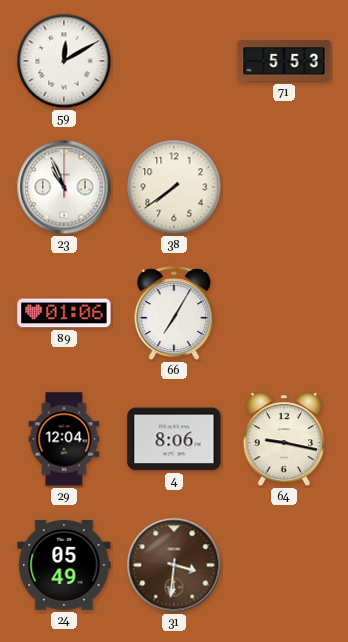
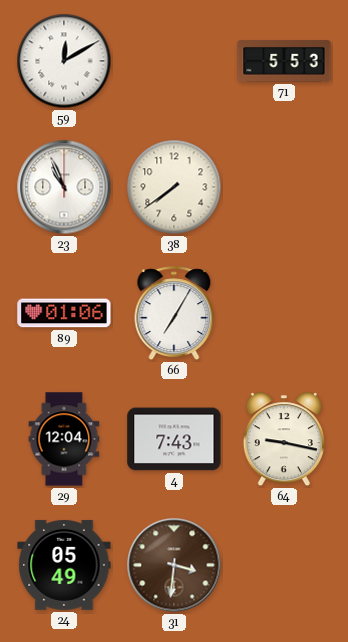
4: 8:06 -> 7:43
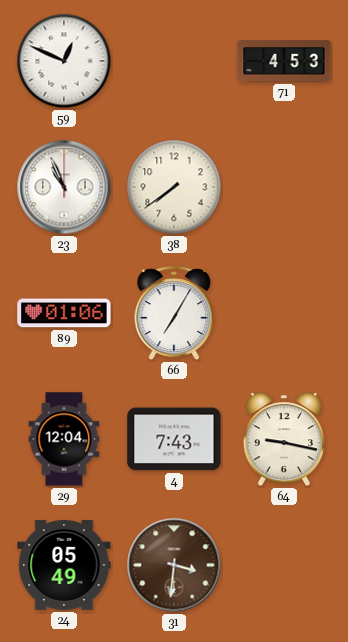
59: 12:10 -> 12:49
71: 5:53 -> 4:53
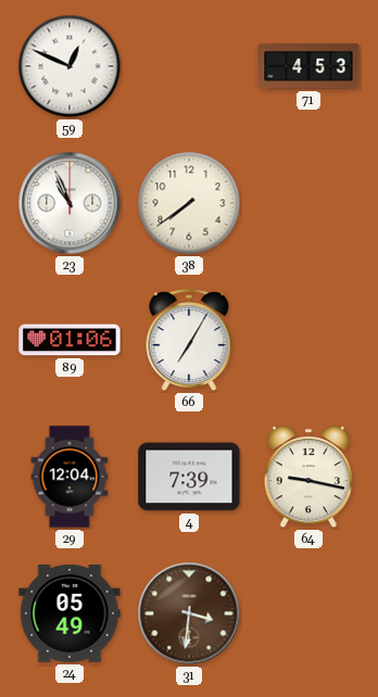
4: 7:43 -> 7:39
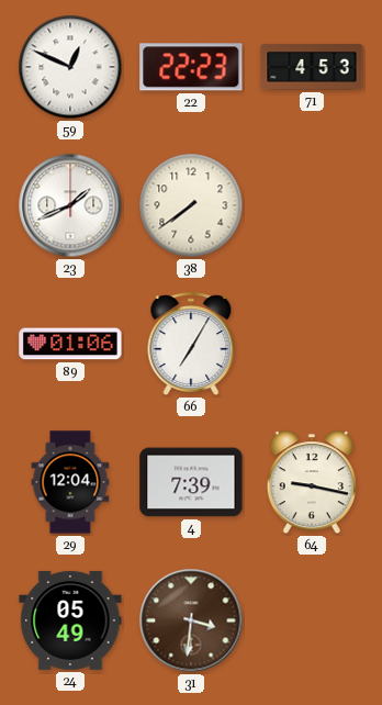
22: none -> 22:23
23: 10:56 -> 1:41
